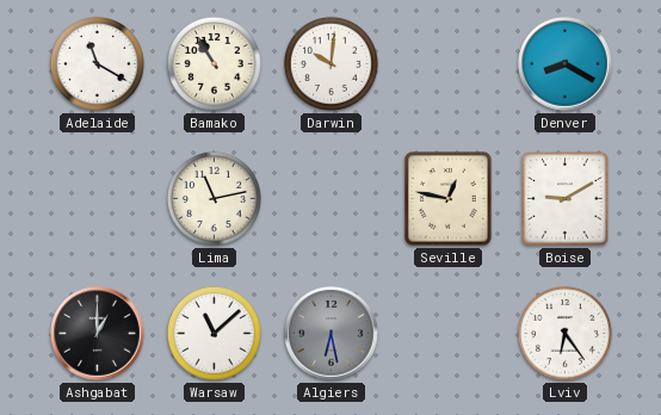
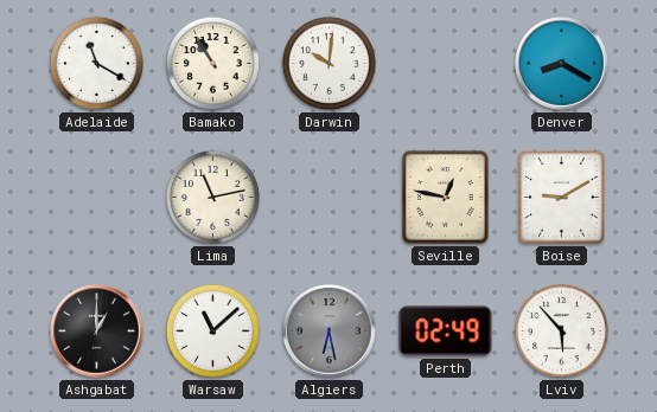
Perth: none -> 02:49
Lviv: 6:24 -> 5:53
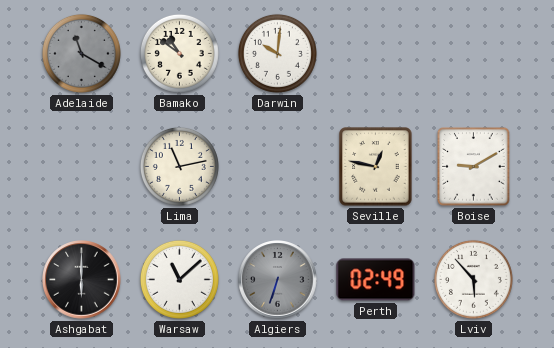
Adelaide dial: white -> grey
Bamako: 10:55 -> 10:51
Denver: 8:20 -> none
Ashgabat: 1:00 -> 6:00
Algiers: 6:28 -> 6:33
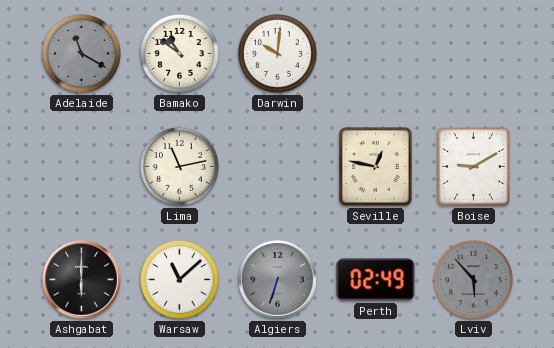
Lviv dial: white -> grey
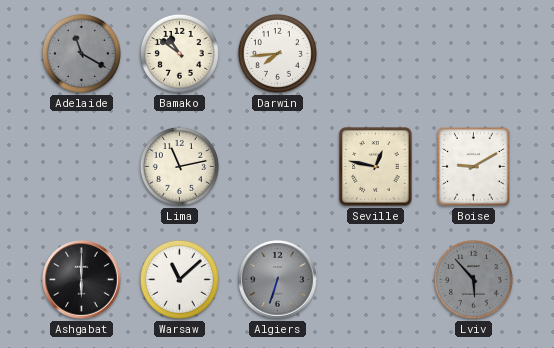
Darwin: 10:01 -> 7:44
Perth: 02:49 -> none
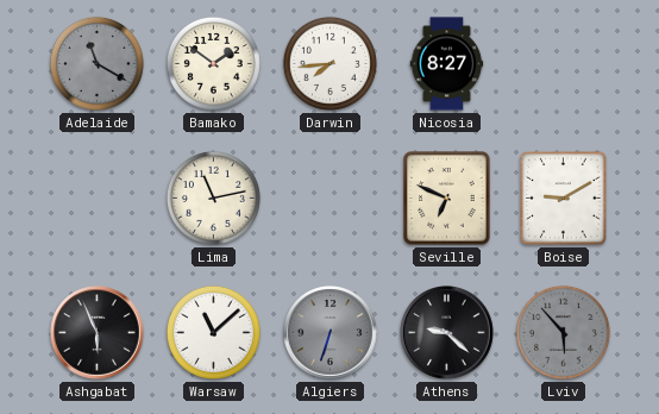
Bamako: 10:51 -> 1:51
Nicosia: none -> 8:27
Seville: 12:47 -> 6:49
Ashgabat: 6:00 -> 5:56
Athens: none -> 9:22
